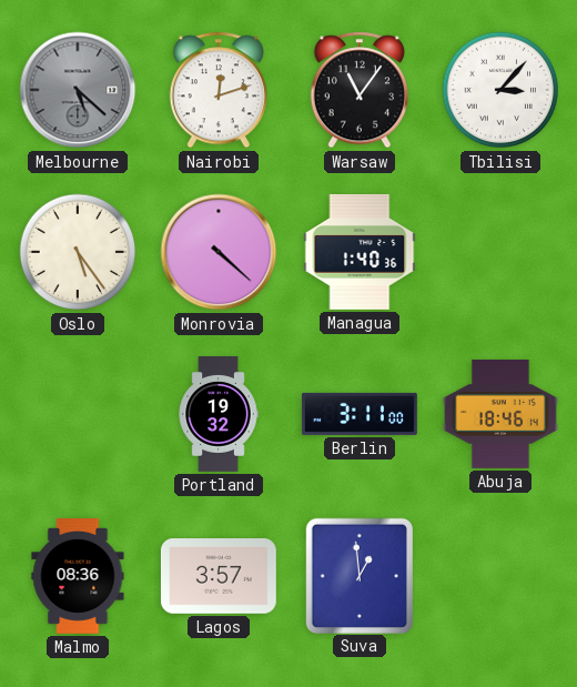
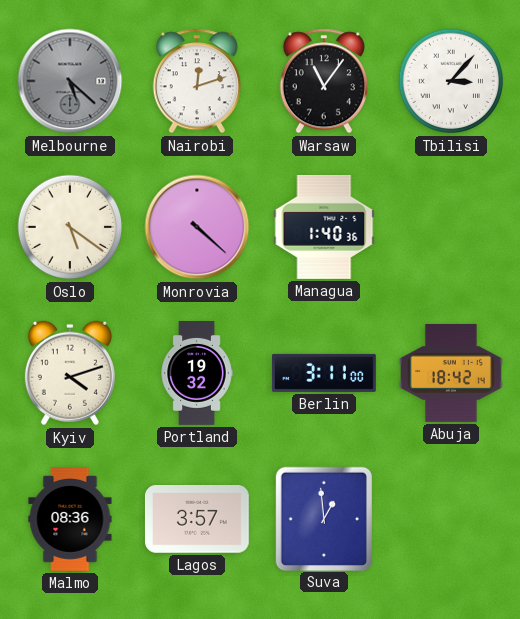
Oslo: 5:24 -> 5:21
Kyiv: none -> 4:12
Abuja: 18:46 -> 18:42
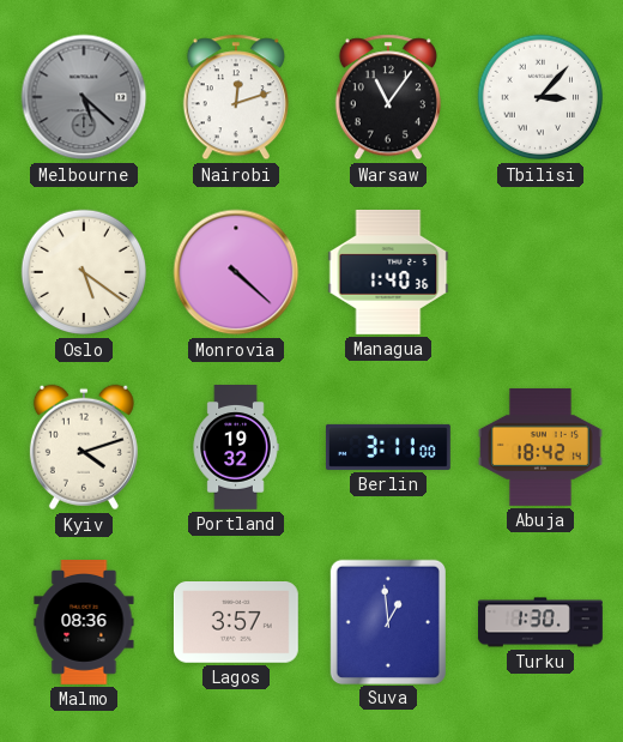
Turku: none -> 1:30
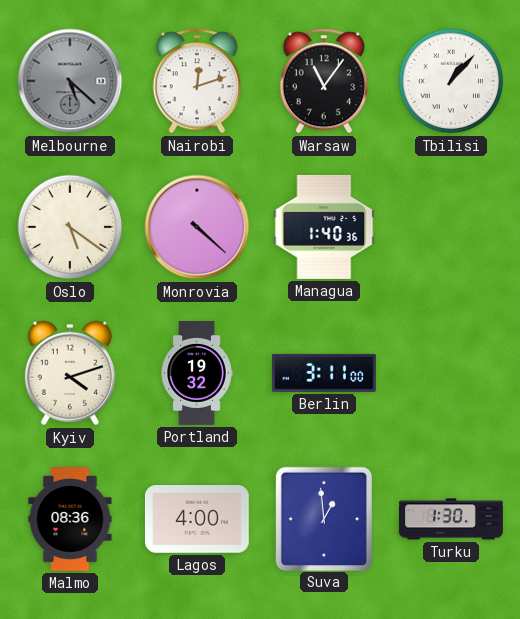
Tbilisi: 3:07 -> 1:07
Abuja: 18:42 -> none
Lagos: 3:57 -> 4:00
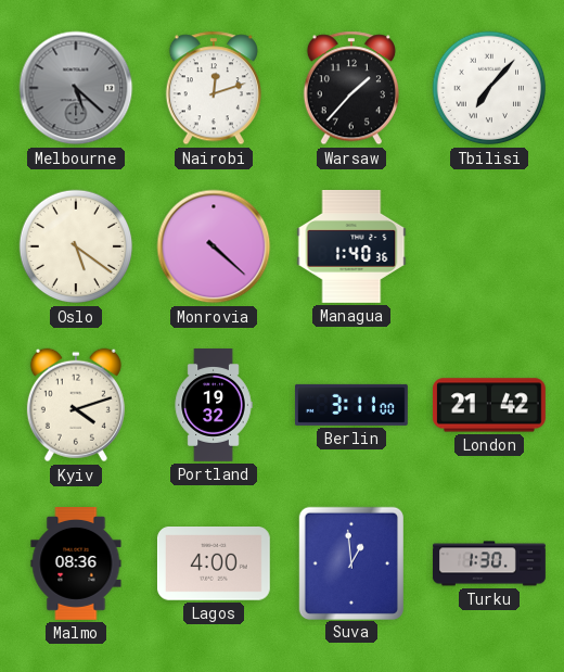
Warsaw: 11:06 -> 1:37
Tbilisi: 1:07 -> 7:07
London: none -> 21:42
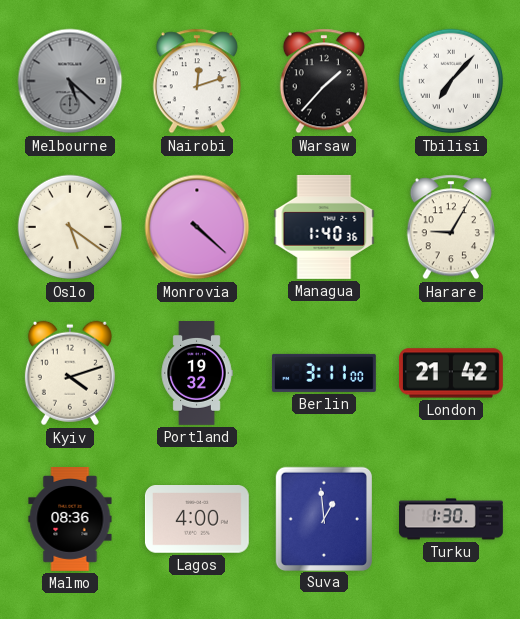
Harare: none -> 9:05
